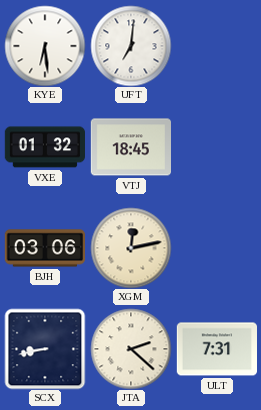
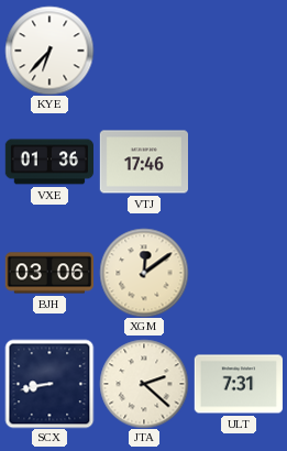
KYE: 6:29 -> 6:37
UFT: 7:01 -> none
VXE: 01:32 -> 01:36
VTJ: 18:45 -> 17:46
XGM: 12:13 -> 12:09
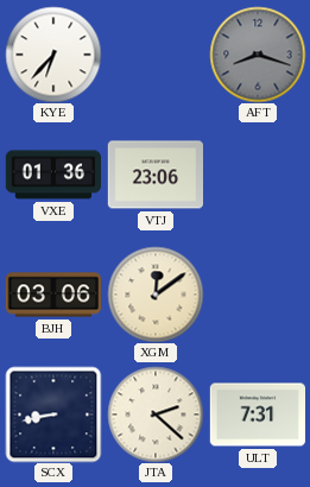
AFT: none -> 8:18
VTJ: 17:46 -> 23:06
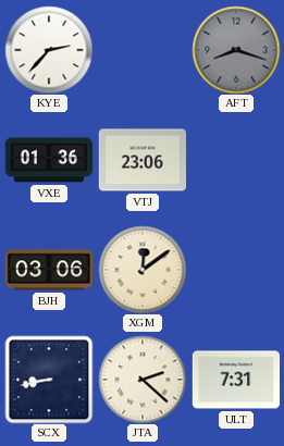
KYE: 6:37 -> 2:37
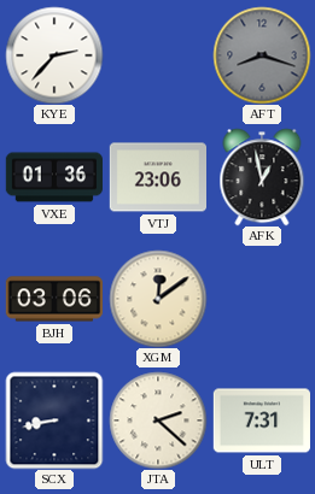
AFK: none -> 12:58
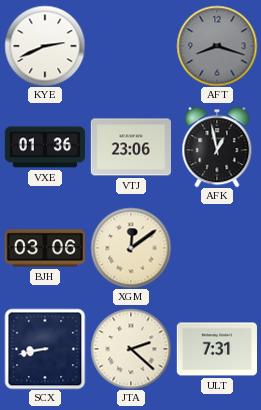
KYE: 2:37 -> 2:41
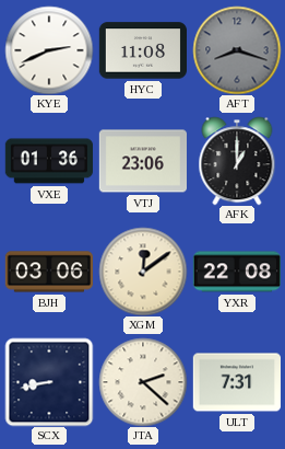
HYC: none -> 11:08
AFK: 12:58 -> 1:00
YXR: none -> 22:08
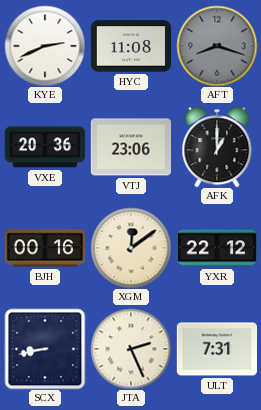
VXE: 01:36 -> 20:36
BJH: 03:06 -> 00:16
YXR: 22:08 -> 22:12
JTA: 2:22 -> 2:26
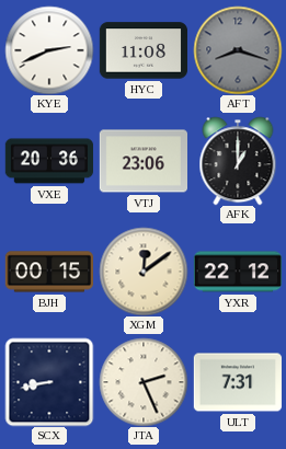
BJH: 00:16 -> 00:15
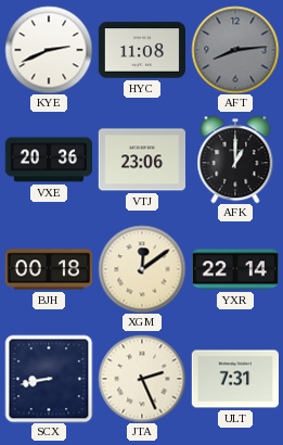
AFT: 8:18 -> 8:14
BJH: 00:15 -> 00:18
YXR: 22:12 -> 22:14
